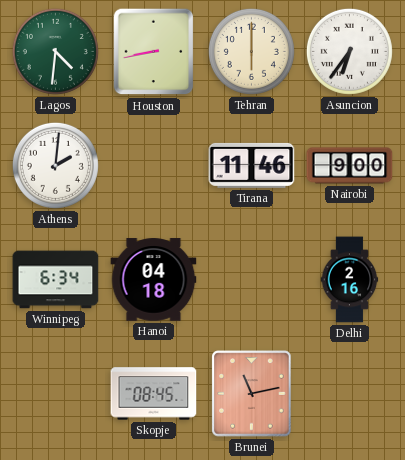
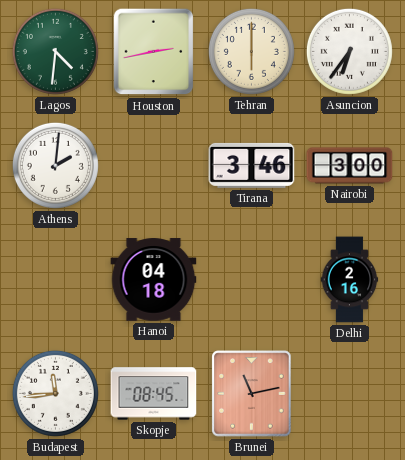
Houston: 8:43 -> 2:43
Tirana: 11:46 -> 3:46
Nairobi: 9:00 -> 3:00
Winnipeg: 6:34 -> none
Budapest: none -> 11:44
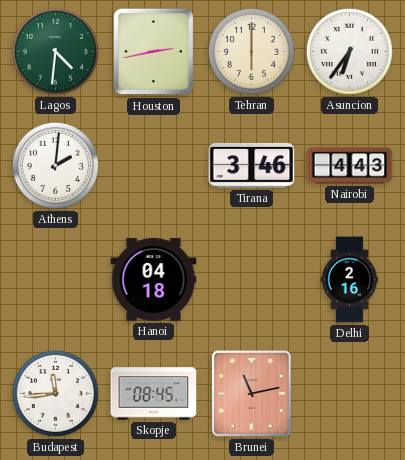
Nairobi: 3:00 -> 4:43
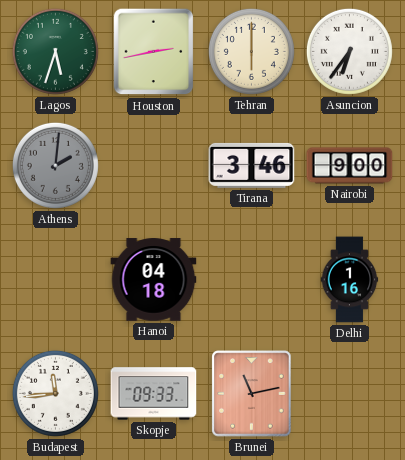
Lagos: 4:31 -> 5:33
Athens dial: white -> grey
Nairobi: 4:43 -> 9:00
Delhi: 2:16 -> 1:16
Skopje: 08:45 -> 09:33
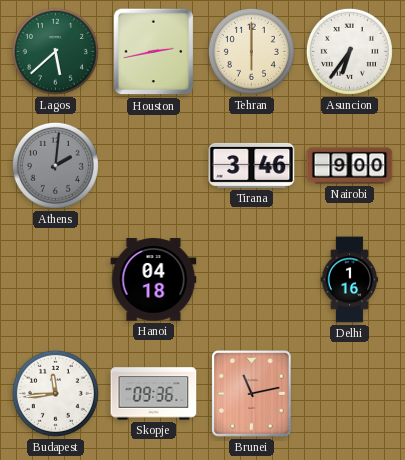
Lagos: 5:33 -> 5:38
Skopje: 09:33 -> 09:36
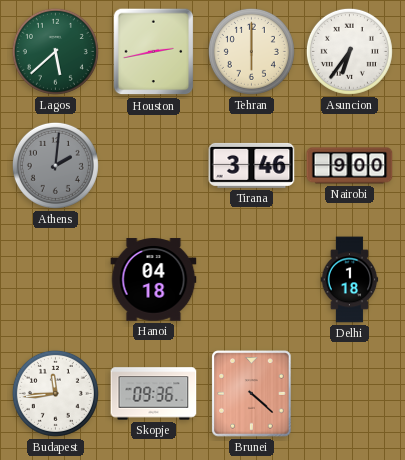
Delhi: 1:16 -> 1:18
Brunei: 11:13 -> 4:22
